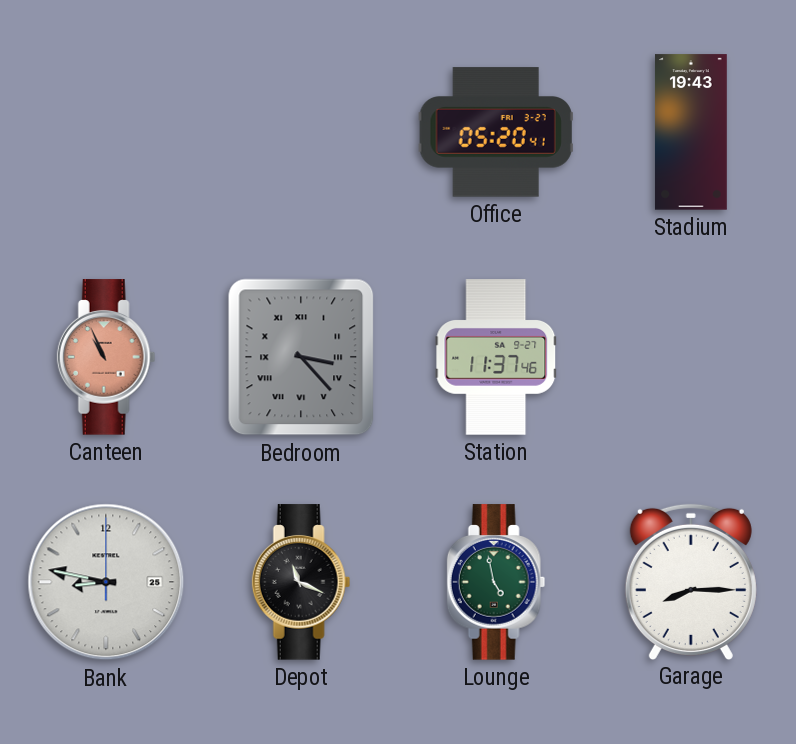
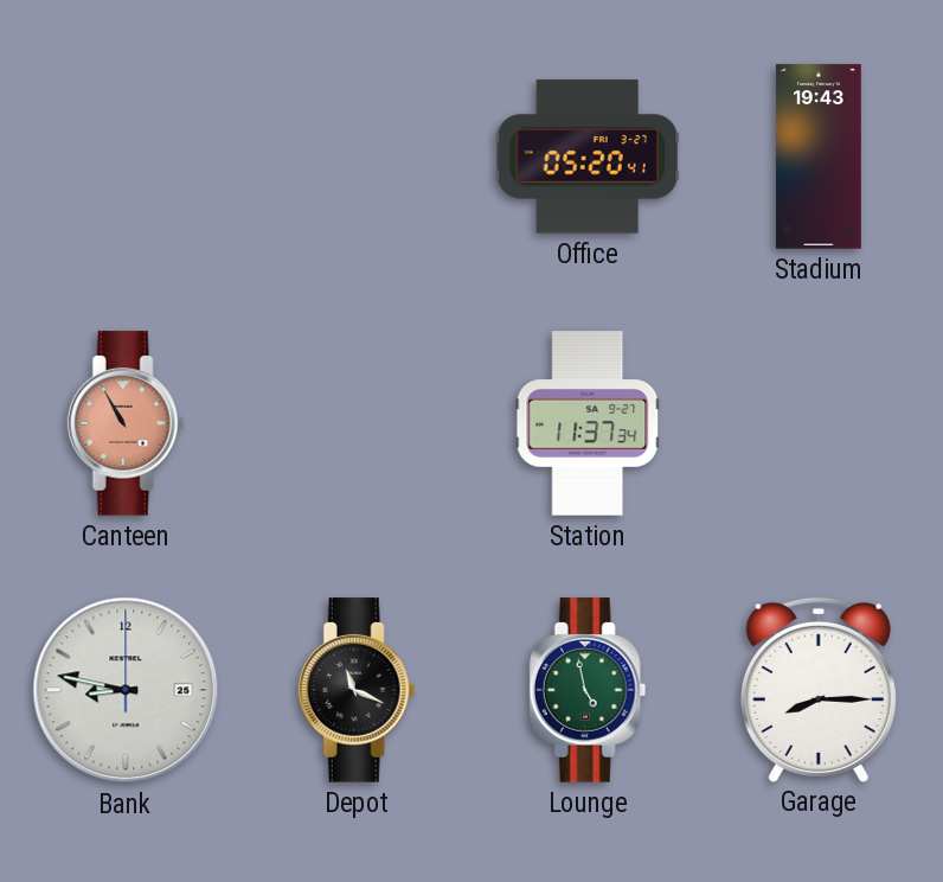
Canteen: 10:56 -> 10:55
Bedroom: 3:23 -> none
Station: 11:37:46 -> 11:37:34
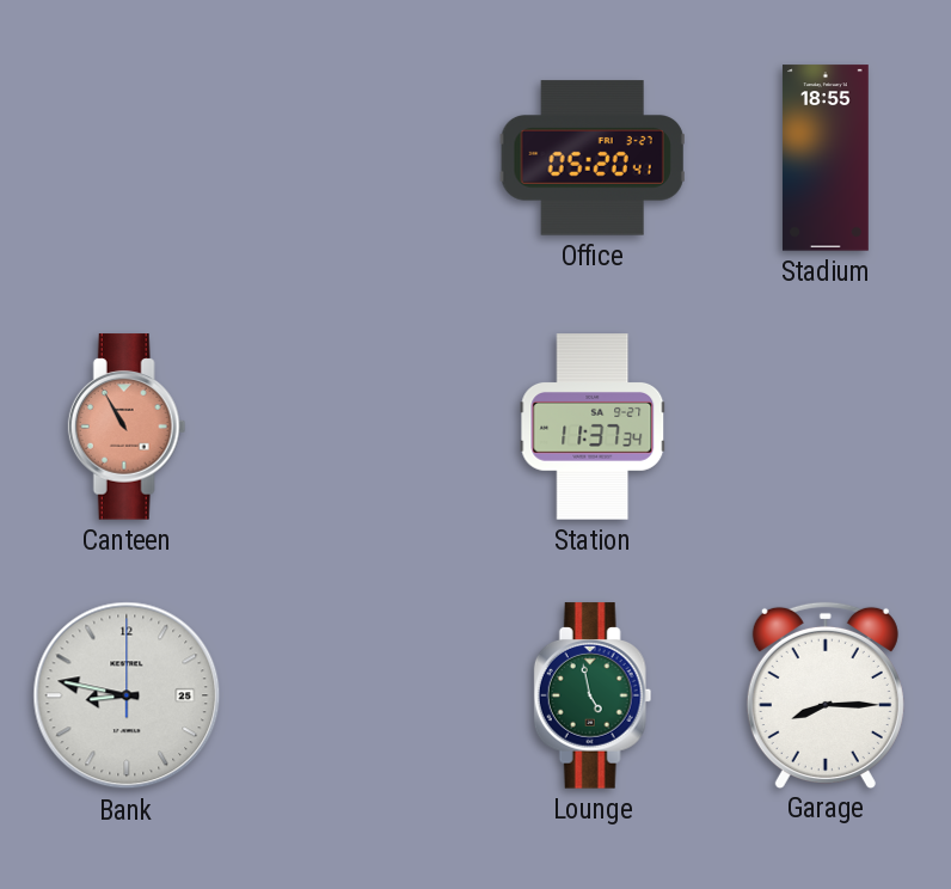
Stadium: 19:43 -> 18:55
Depot: 11:19 -> none
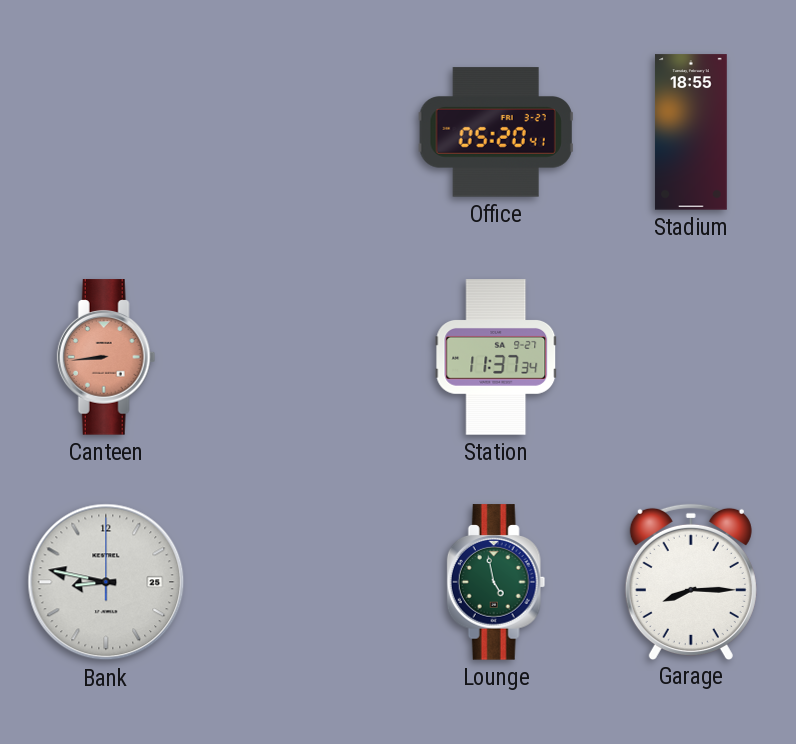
Canteen: 10:55 -> 8:44
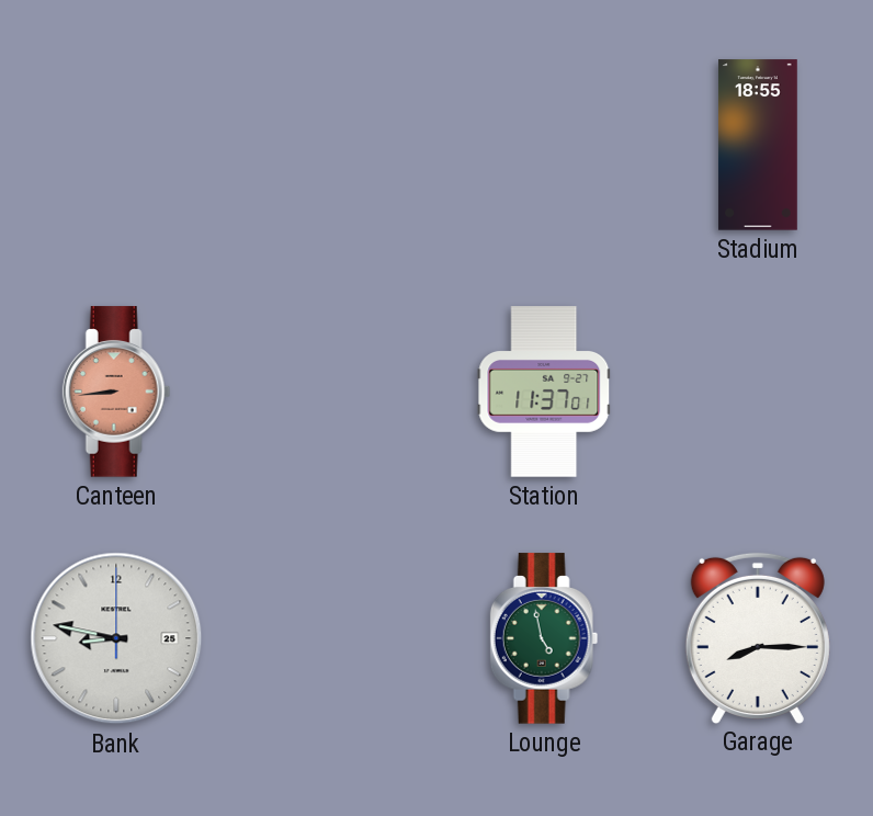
Office: 05:20 -> none
Station: 11:37:34 -> 11:37:01
